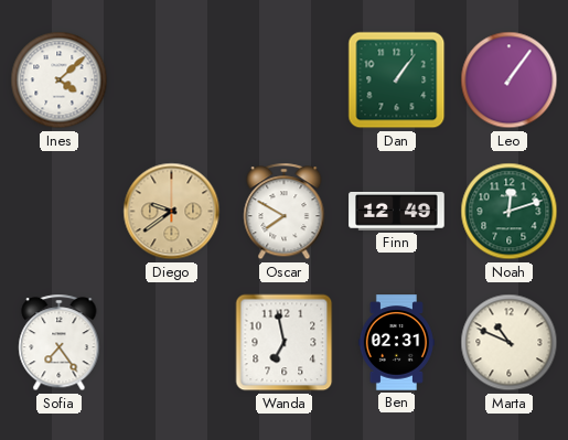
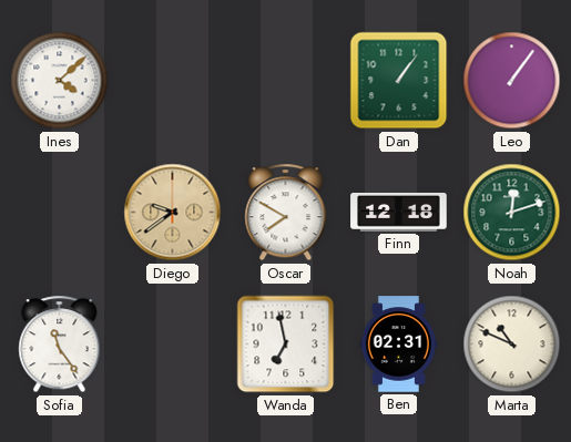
Finn: 12:49 -> 12:18
Sofia: 7:24 -> 11:24
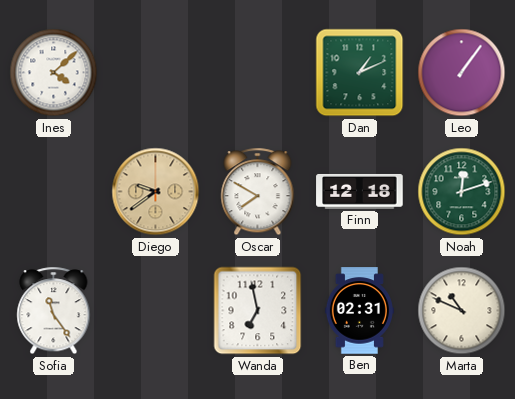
Dan: 1:06 -> 1:11
